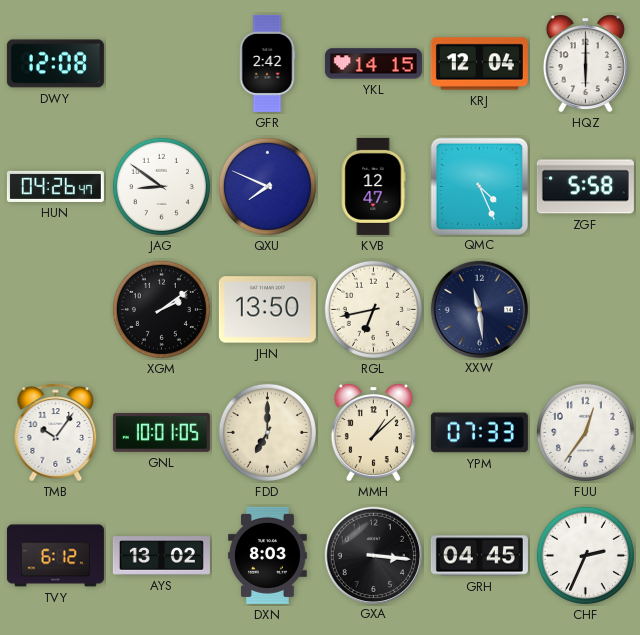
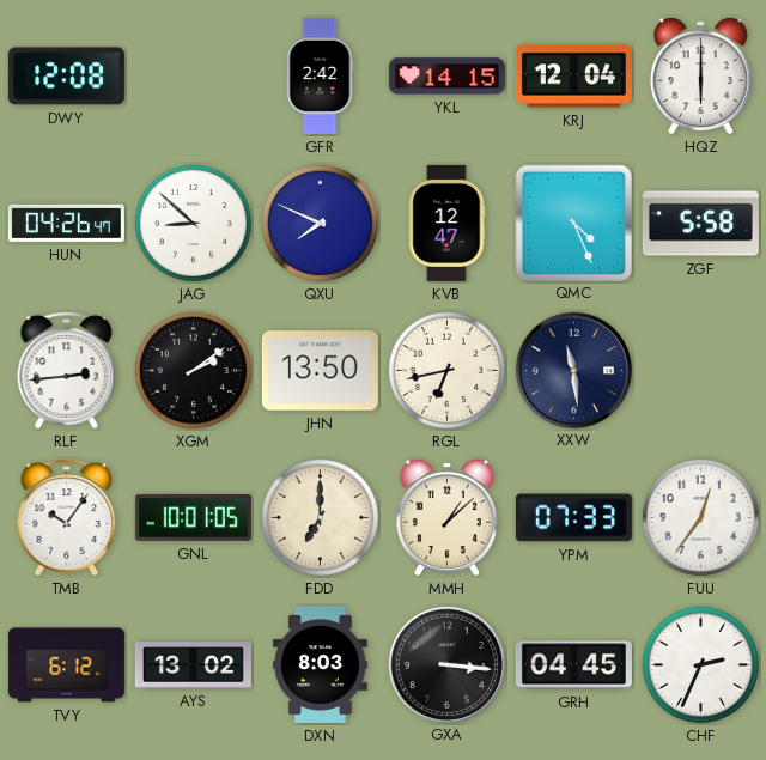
JAG: 8:51 -> 8:52
RLF: none -> 2:44
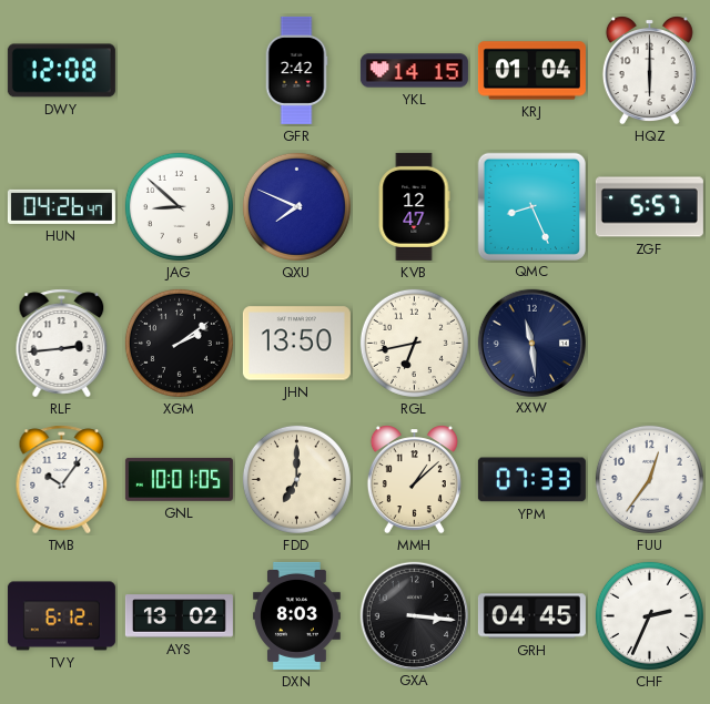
KRJ: 12:04 -> 01:04
QMC: 4:26 -> 8:26
ZGF: 5:58 -> 5:57
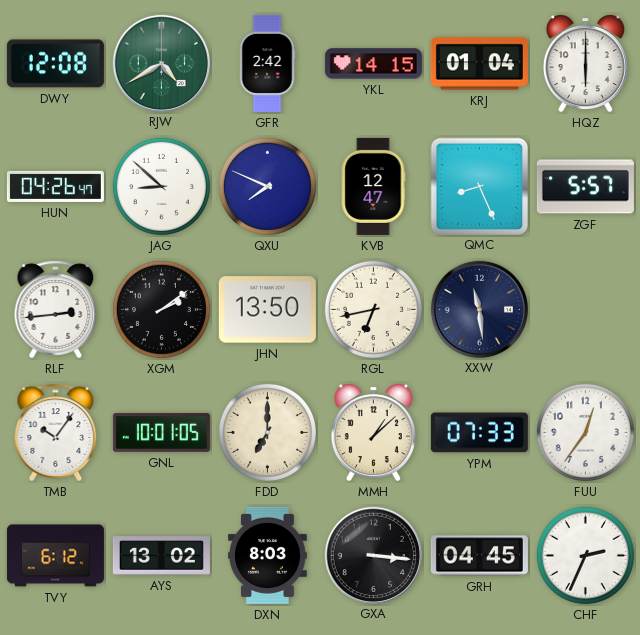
RJW: none -> 4:40
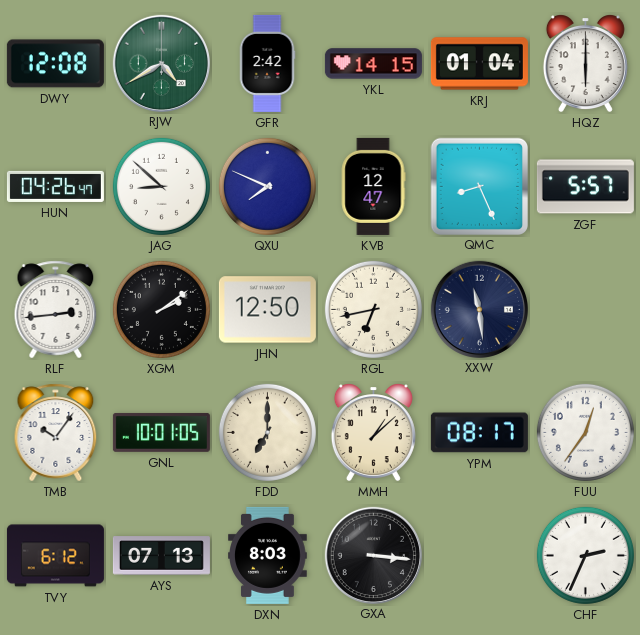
JHN: 13:50 -> 12:50
YPM: 07:33 -> 08:17
AYS: 13:02 -> 07:13
GRH: 04:45 -> none
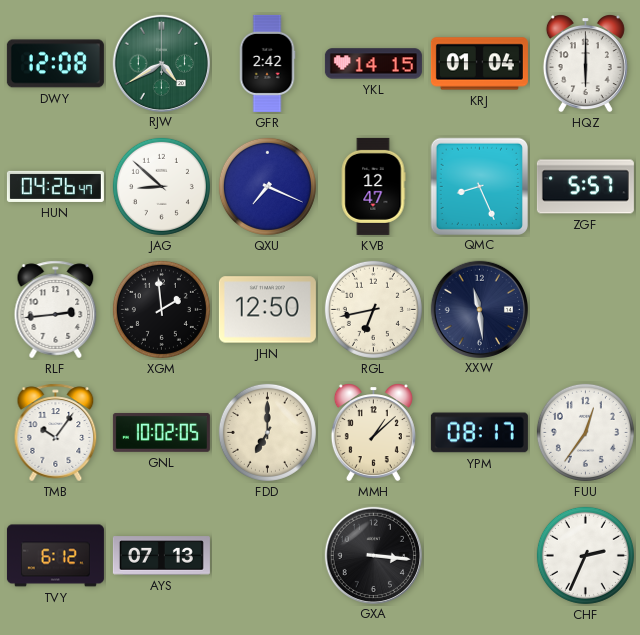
QXU: 7:49 -> 7:19
XGM: 2:09 -> 1:59
GNL: 10:01 -> 10:02
DXN: 8:03 -> none
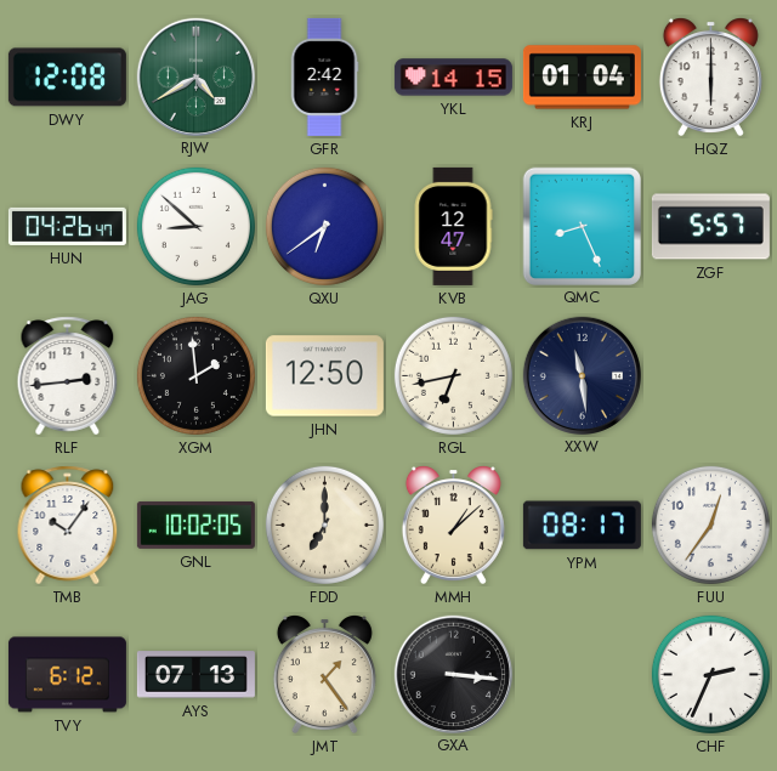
QXU: 7:19 -> 6:39
JMT: none -> 1:24
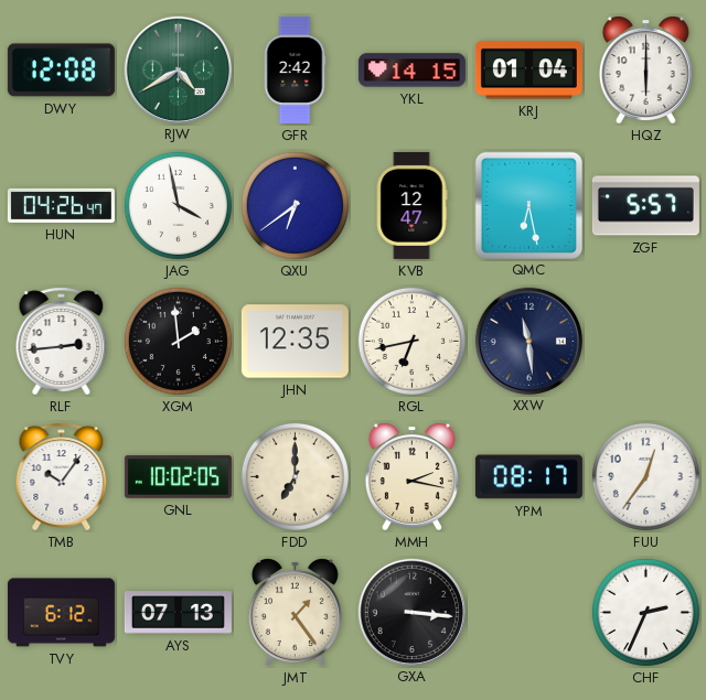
JAG: 8:52 -> 3:58
QMC: 8:26 -> 6:28
JHN: 12:50 -> 12:35
MMH: 1:08 -> 2:17
